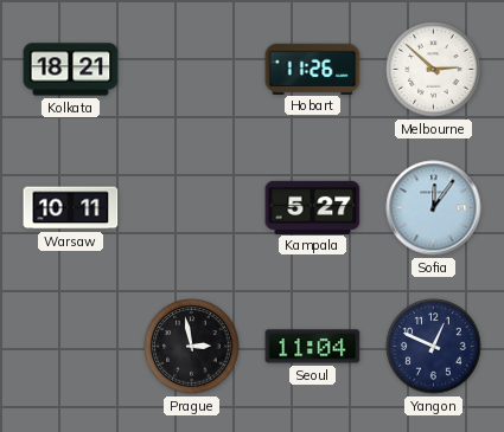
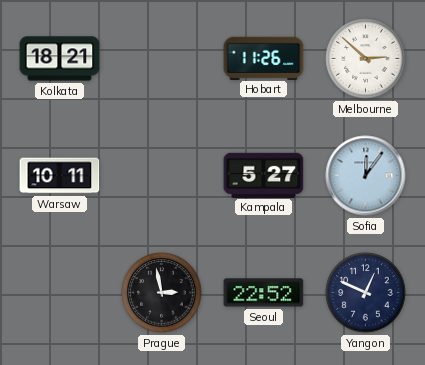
Seoul: 11:04 -> 22:52
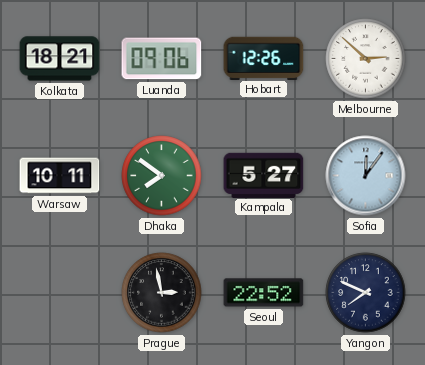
Luanda: none -> 09:06
Hobart: 11:26 -> 12:26
Dhaka: none -> 7:51
Yangon: 12:49 -> 7:49
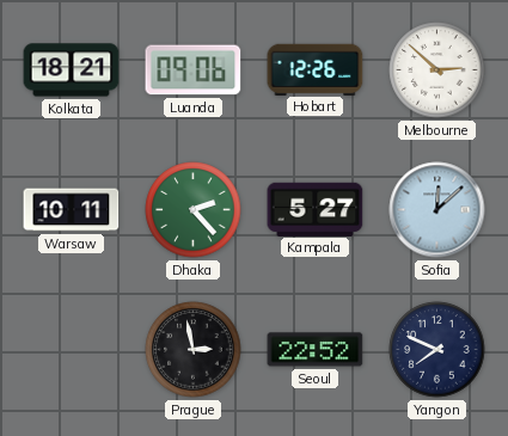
Dhaka: 7:51 -> 2:23
Sofia: 12:06 -> 12:08
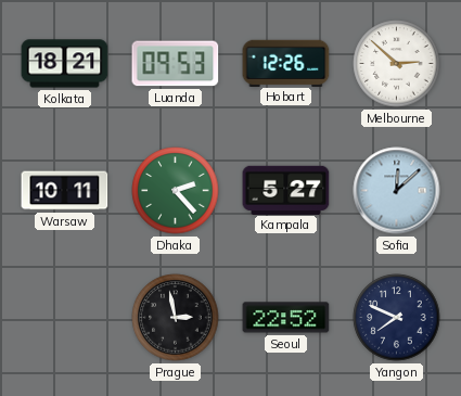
Luanda: 09:06 -> 09:53
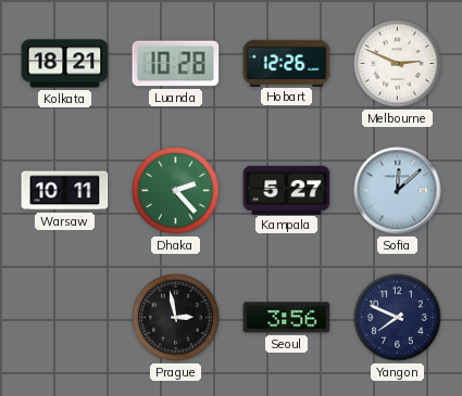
Luanda: 09:53 -> 10:28
Melbourne: 2:52 -> 2:49
Seoul: 22:52 -> 3:56
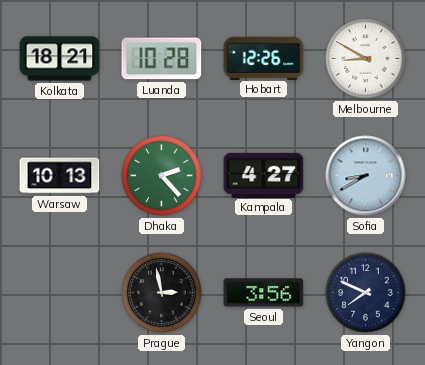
Melbourne: 2:49 -> 8:50
Warsaw: 10:11 -> 10:13
Kampala: 5:27 -> 4:27
Sofia: 12:08 -> 8:40
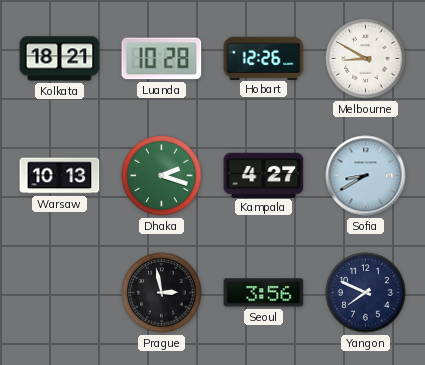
Dhaka: 2:23 -> 2:18
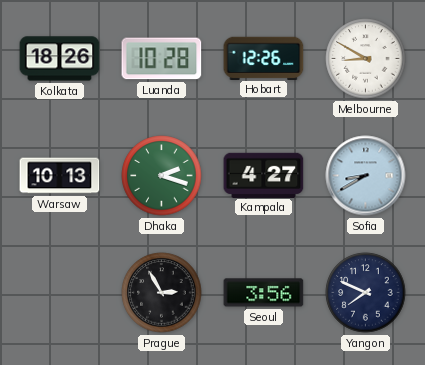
Kolkata: 18:21 -> 18:26
Prague: 2:58 -> 2:55
